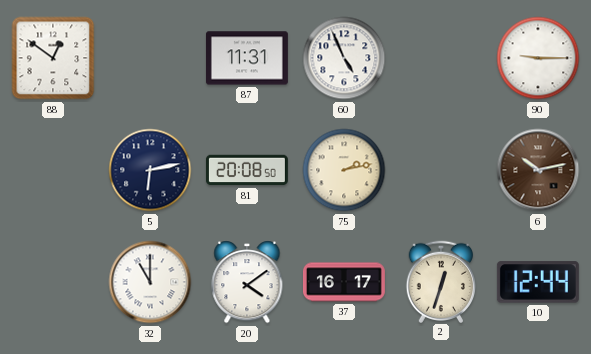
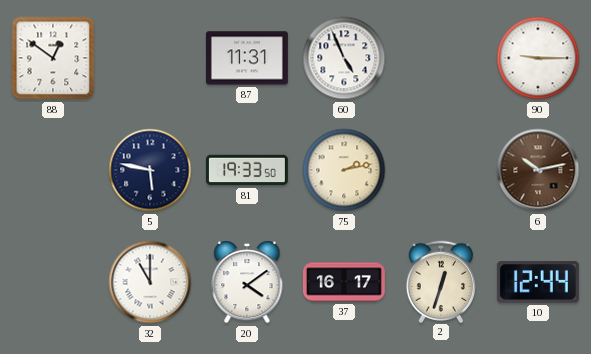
5: 6:13 -> 5:47
81: 20:08 -> 19:33
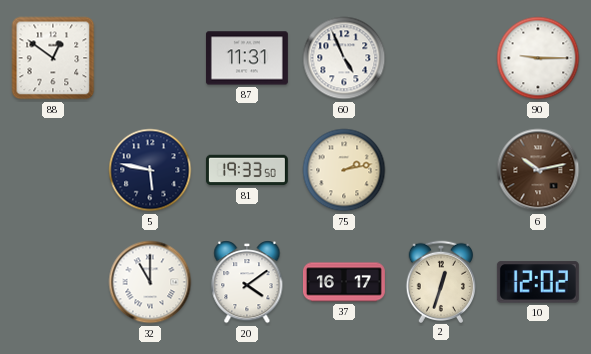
10: 12:44 -> 12:02
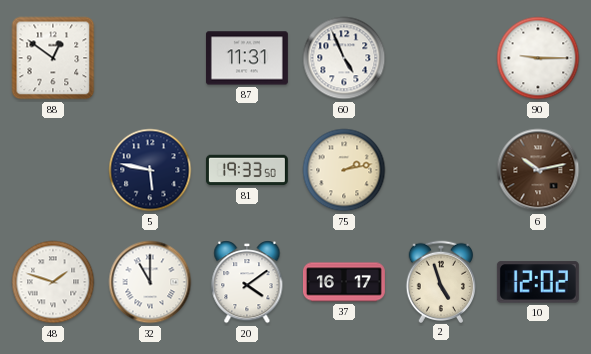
48: none -> 1:48
2: 12:33 -> 4:57
